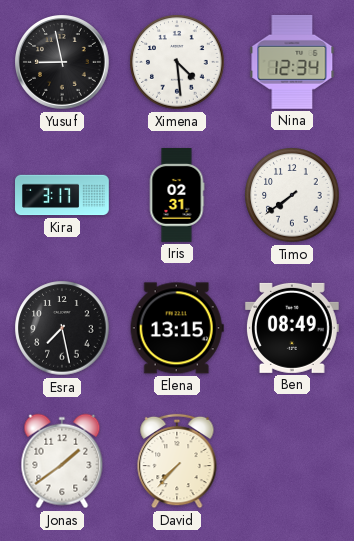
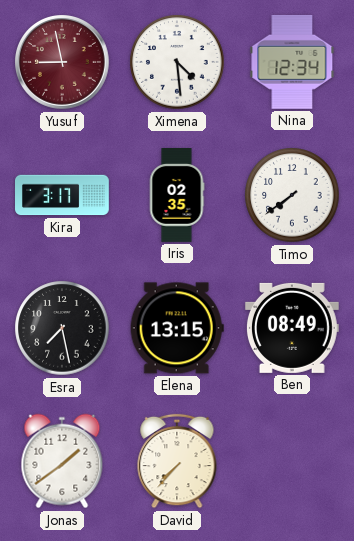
Yusuf dial: black -> burgundy
Iris: 02:31 -> 02:35
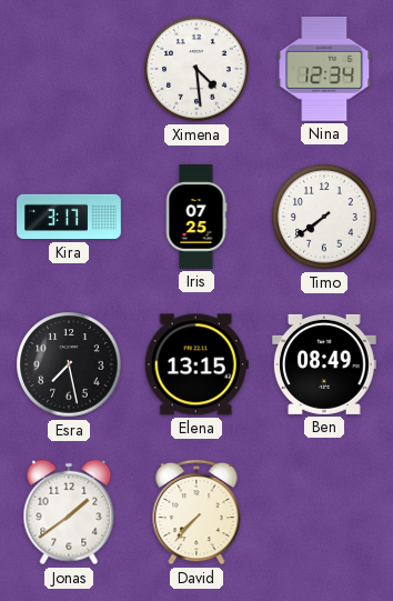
Yusuf: 8:58 -> none
Iris: 02:35 -> 07:25
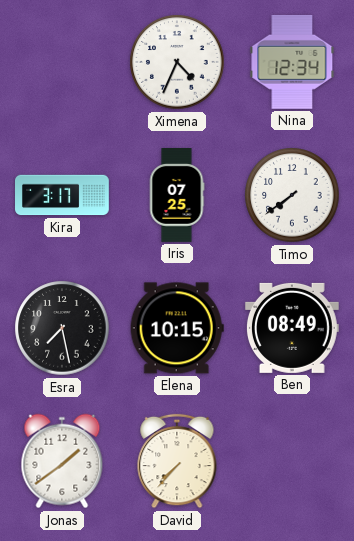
Ximena: 4:29 -> 4:34
Elena: 13:15 -> 10:15
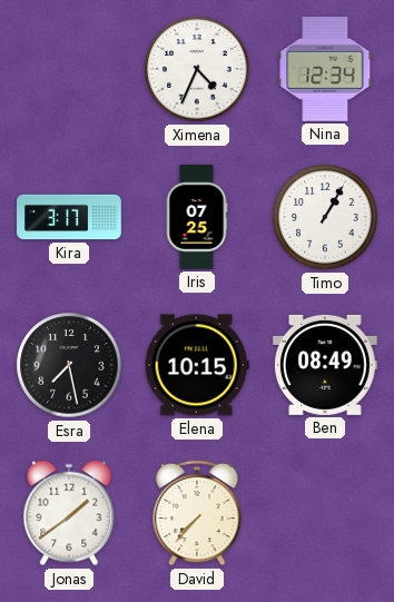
Timo: 7:39 -> 1:05
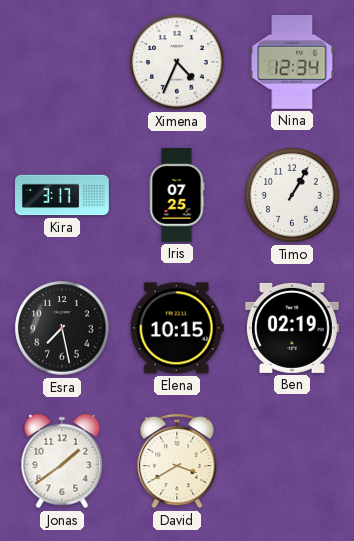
Ben: 08:49 -> 02:19
David: 7:37 -> 3:40
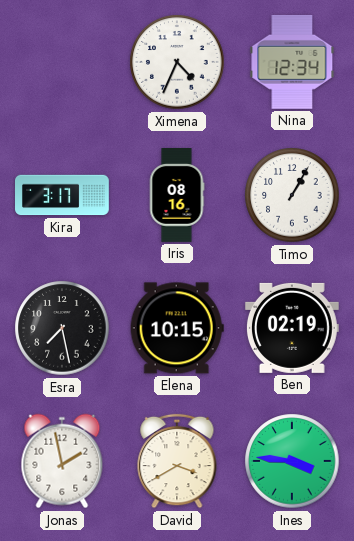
Iris: 07:25 -> 08:16
Jonas: 1:39 -> 1:58
Ines: none -> 3:46
